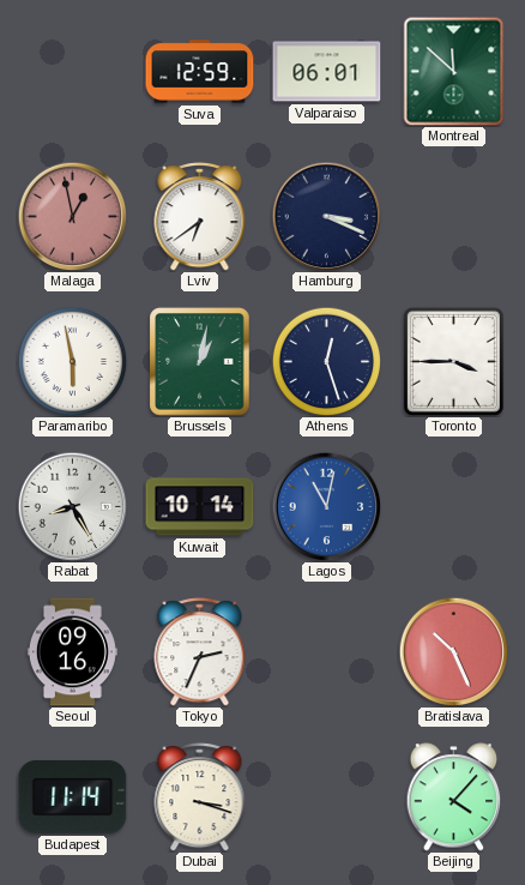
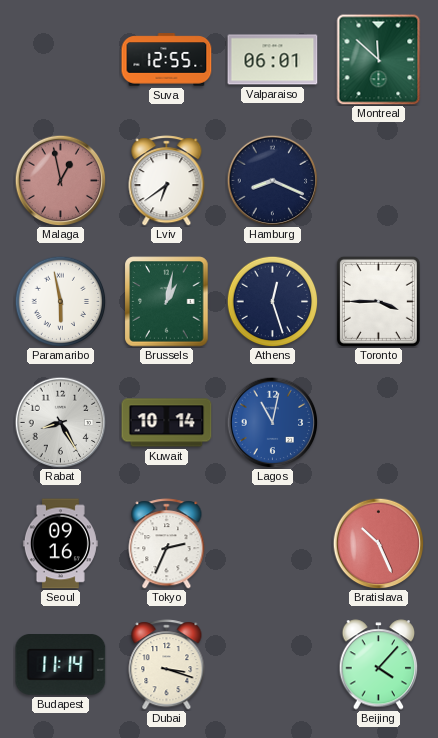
Suva: 12:59 -> 12:55
Hamburg: 3:19 -> 8:19
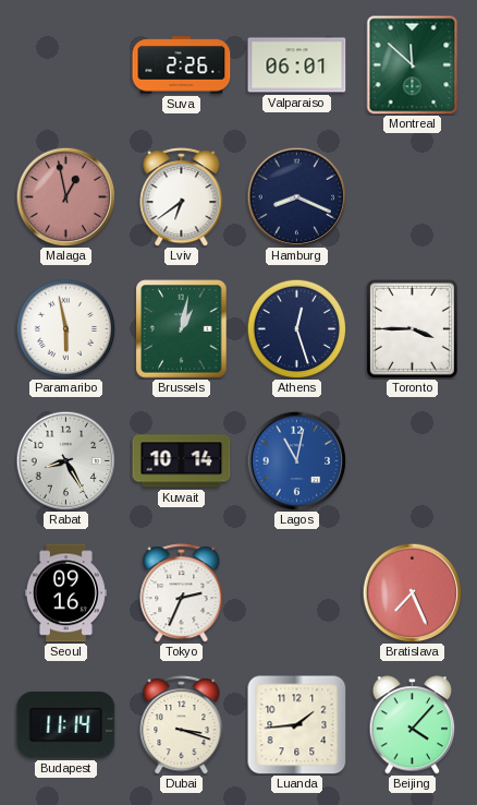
Suva: 12:55 -> 2:26
Bratislava: 10:26 -> 7:26
Luanda: none -> 1:44
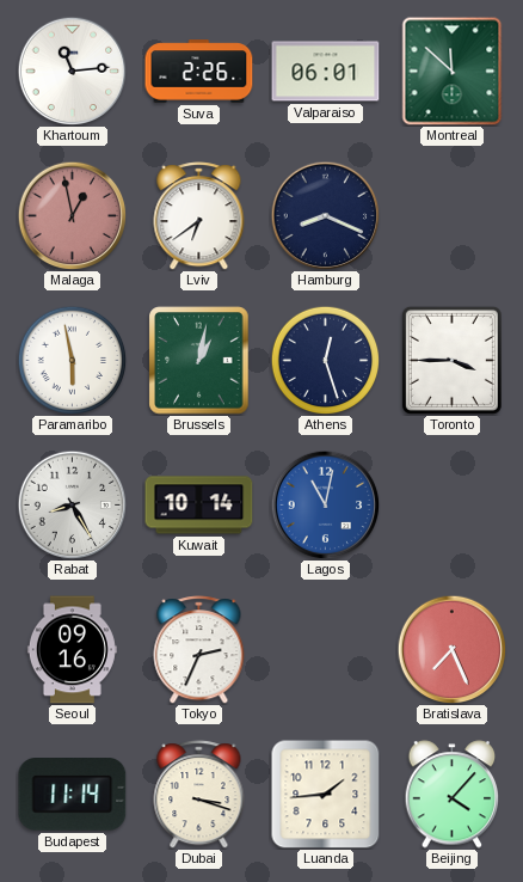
Khartoum: none -> 11:14
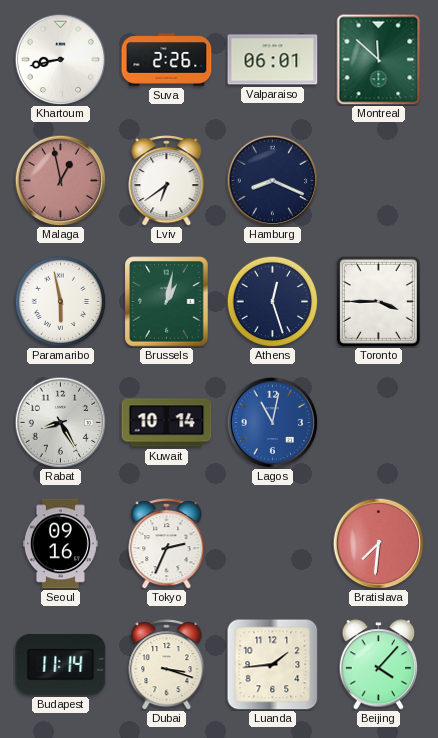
Khartoum: 11:14 -> 8:43
Bratislava: 7:26 -> 7:31
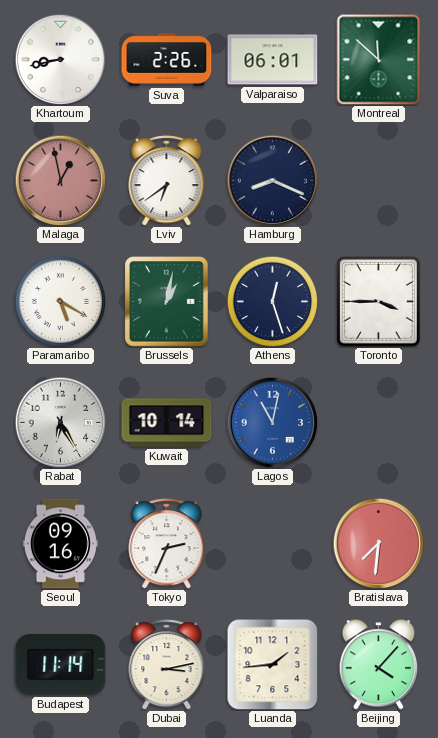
Paramaribo: 5:58 -> 5:20
Rabat: 8:25 -> 6:25
Dubai: 3:18 -> 3:13
